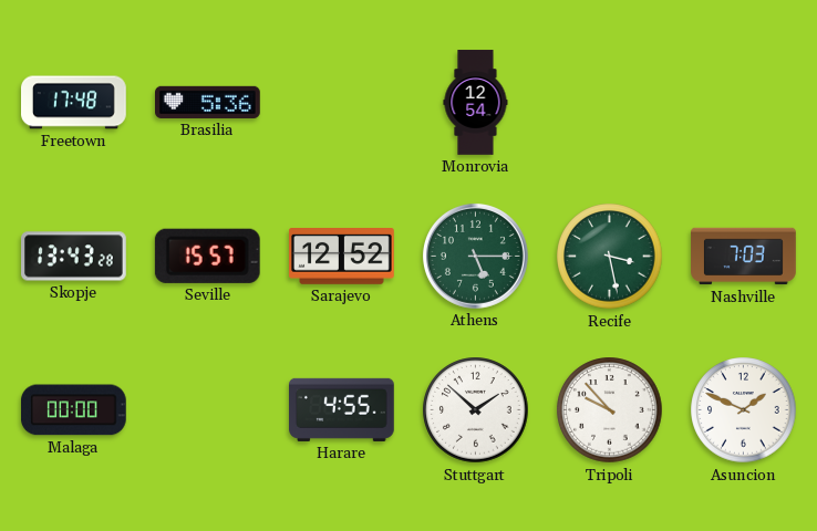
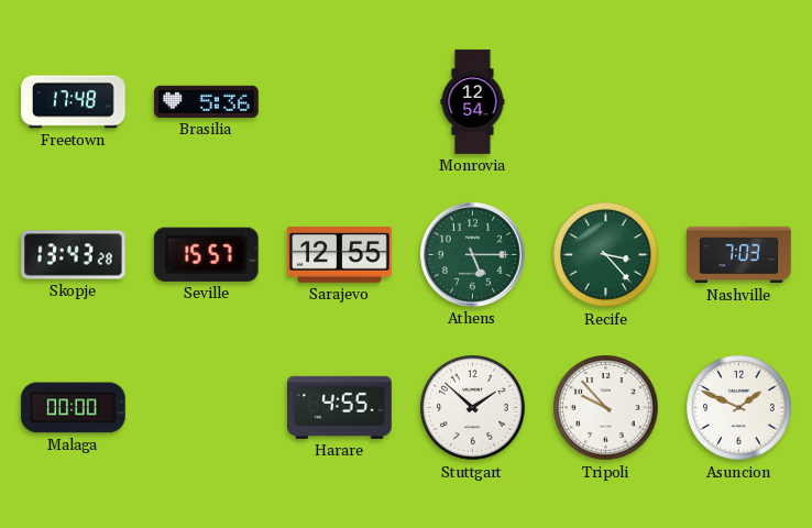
Sarajevo: 12:52 -> 12:55
Recife: 3:28 -> 3:23
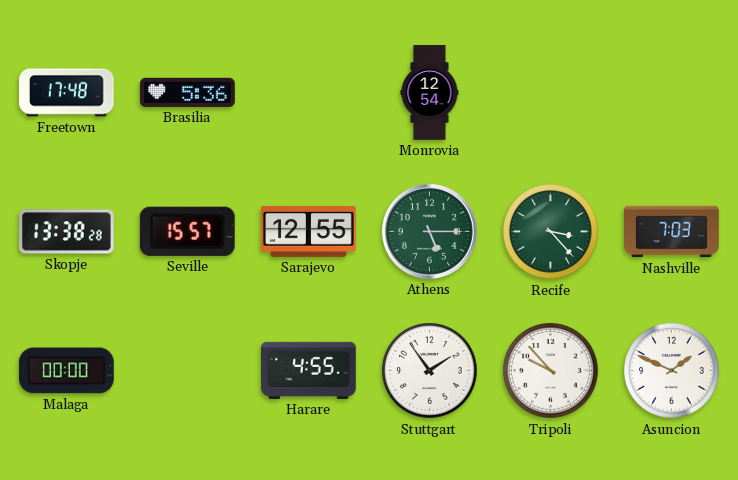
Skopje: 13:43 -> 13:38
Stuttgart: 1:52 -> 1:54
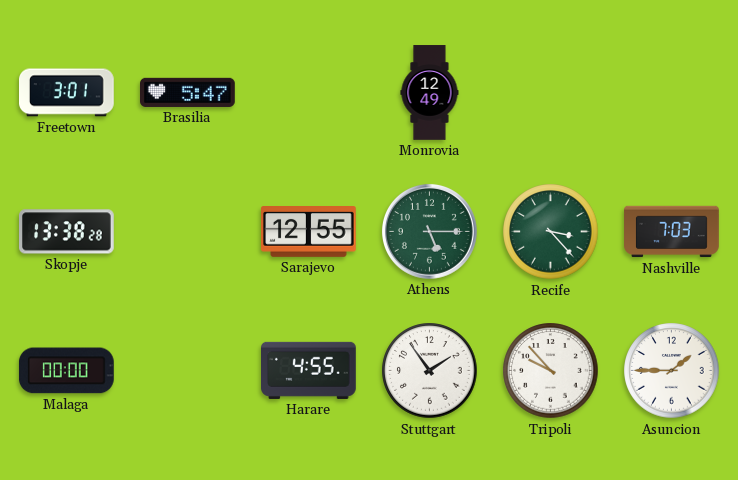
Freetown: 17:48 -> 3:01
Brasilia: 5:36 -> 5:47
Monrovia: 12:54 -> 12:49
Seville: 15:57 -> none
Asuncion: 1:49 -> 1:45
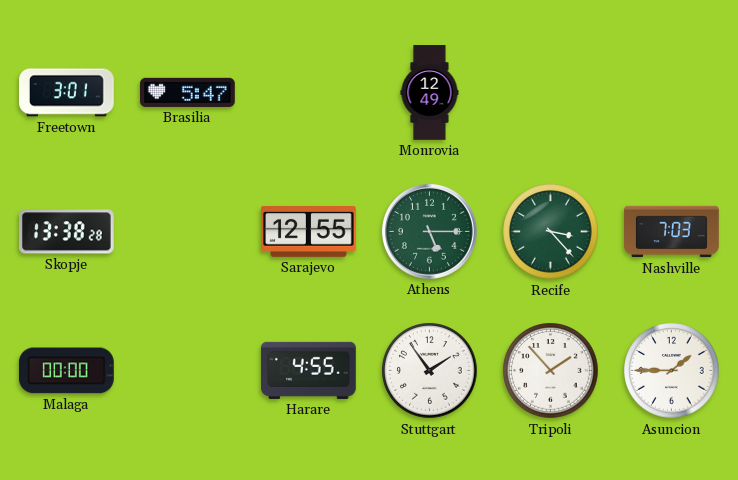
Tripoli: 9:53 -> 1:53
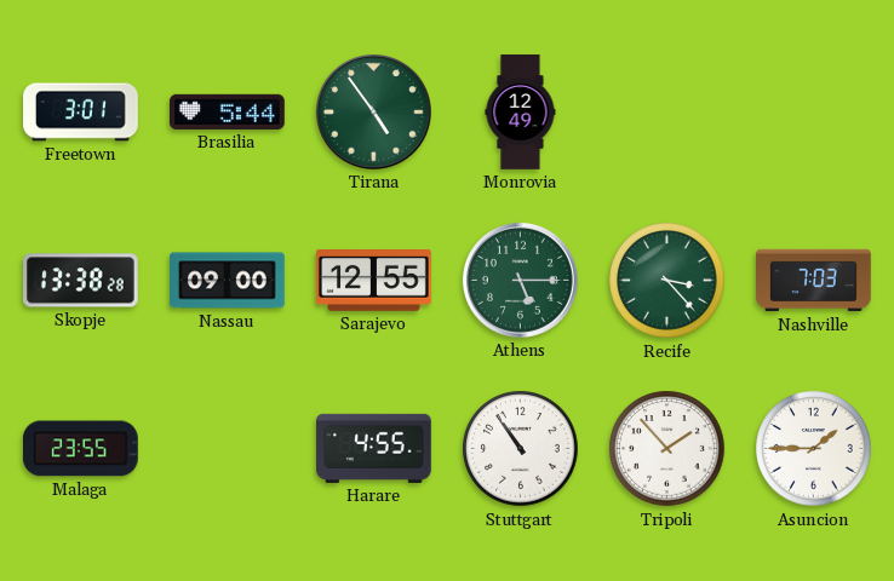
Brasilia: 5:47 -> 5:44
Tirana: none -> 4:54
Nassau: none -> 09:00
Malaga: 00:00 -> 23:55
Stuttgart: 1:54 -> 10:54
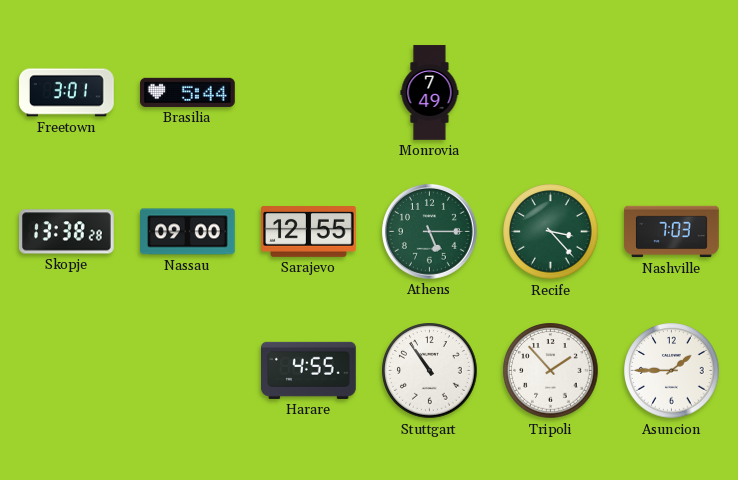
Tirana: 4:54 -> none
Monrovia: 12:49 -> 7:49
Malaga: 23:55 -> none
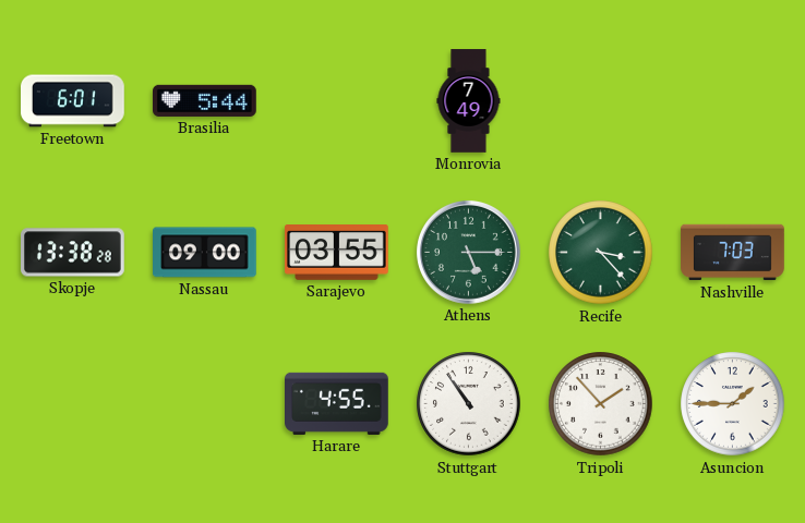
Freetown: 3:01 -> 6:01
Sarajevo: 12:55 -> 03:55
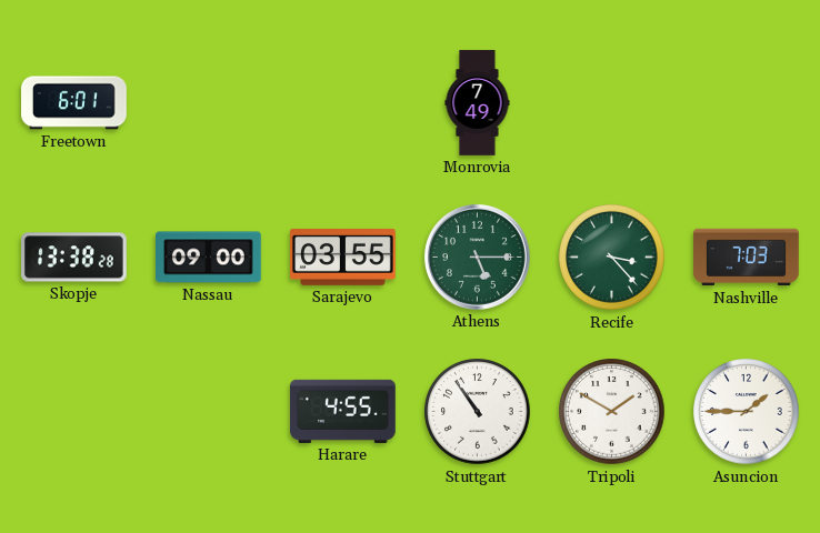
Brasilia: 5:44 -> none
Tripoli: 1:53 -> 1:50
